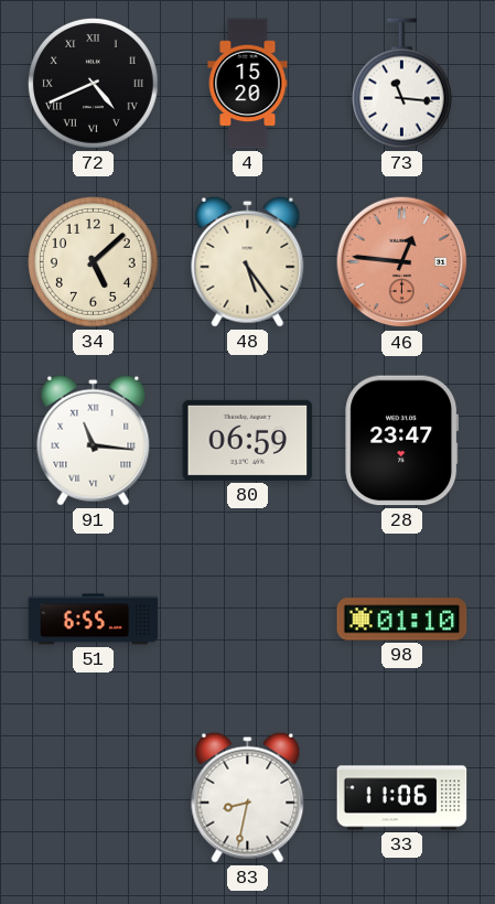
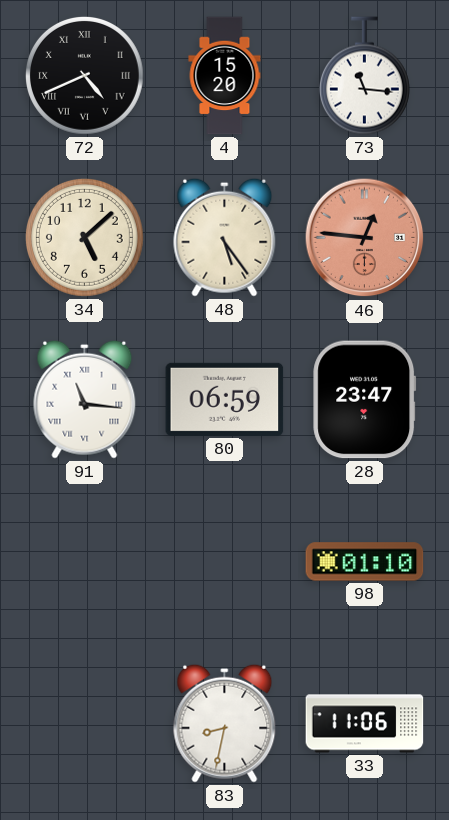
51: 6:55 -> none
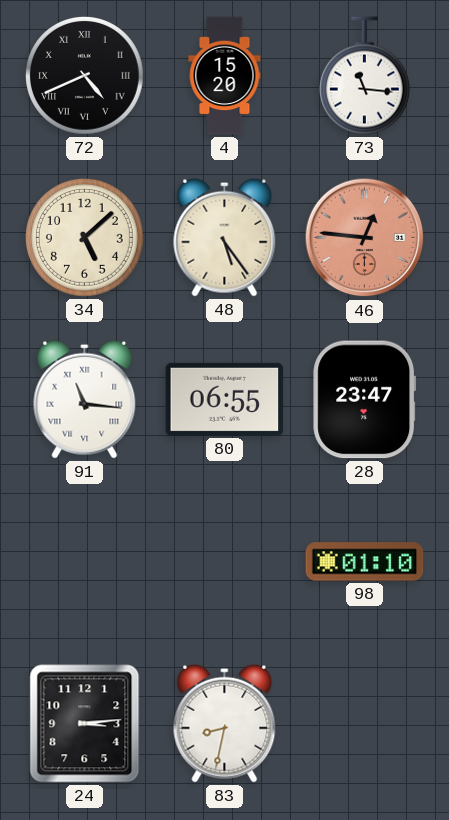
80: 06:59 -> 06:55
24: none -> 3:14
33: 11:06 -> none
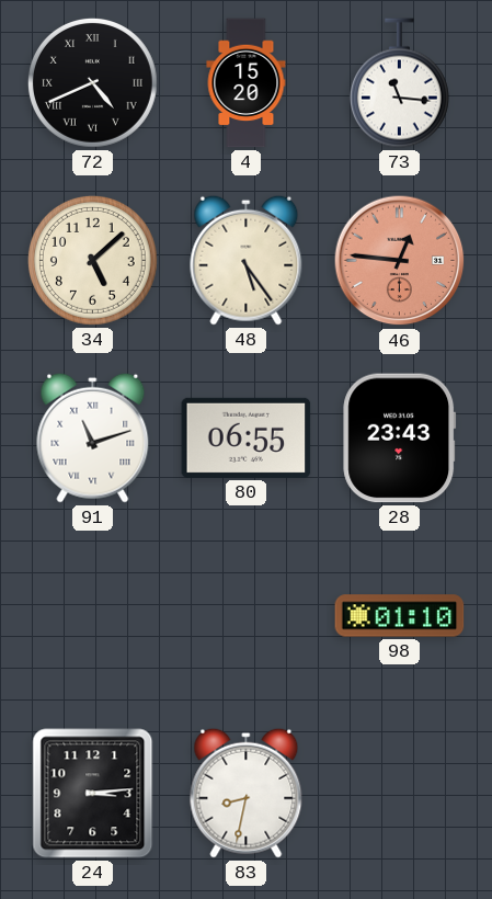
91: 11:16 -> 11:12
28: 23:47 -> 23:43
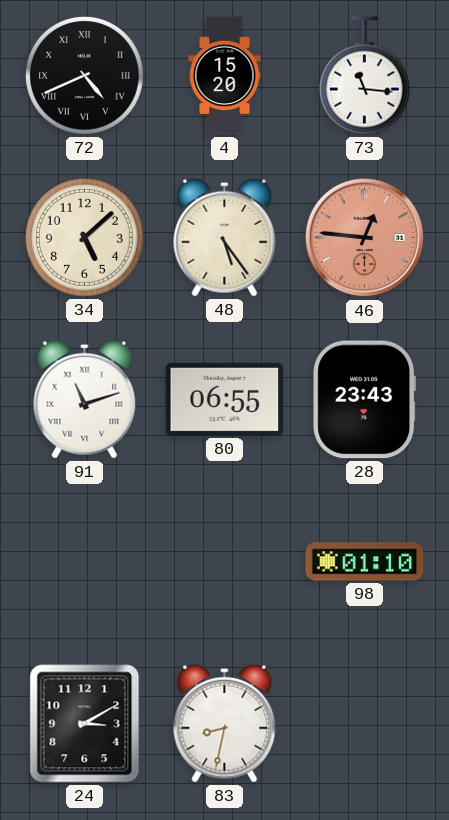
24: 3:14 -> 3:10
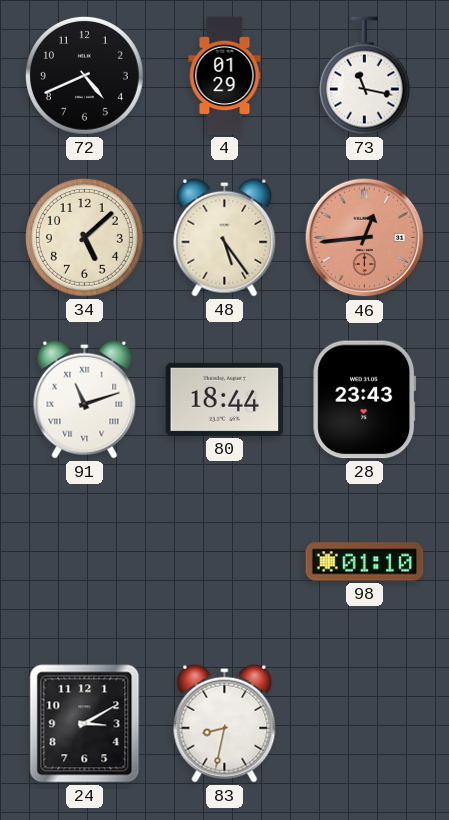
72 numerals: Roman -> Arabic
4: 15:20 -> 01:29
73: 11:16 -> 11:17
46: 12:46 -> 12:44
80: 06:55 -> 18:44
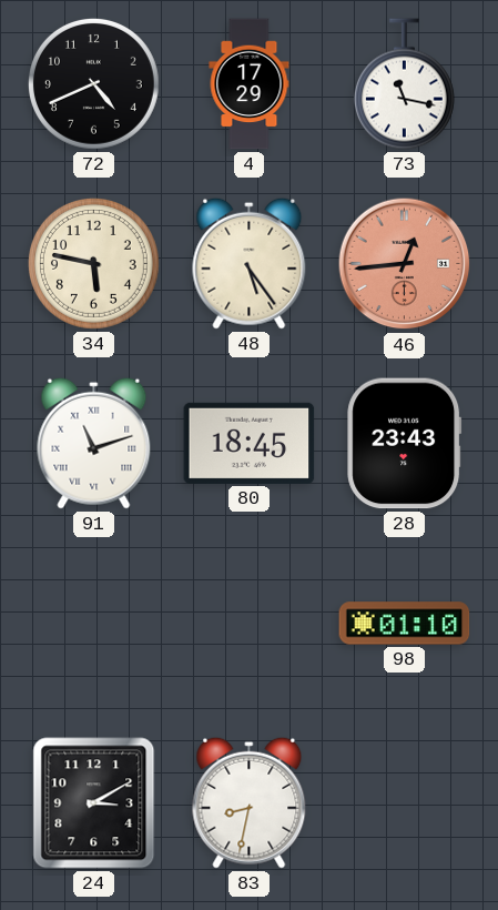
4: 01:29 -> 17:29
34: 5:08 -> 5:47
80: 18:44 -> 18:45
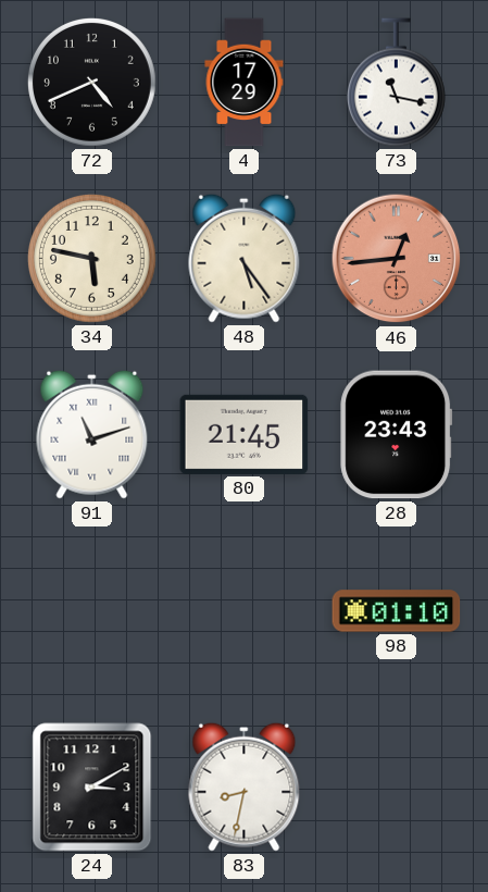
80: 18:45 -> 21:45
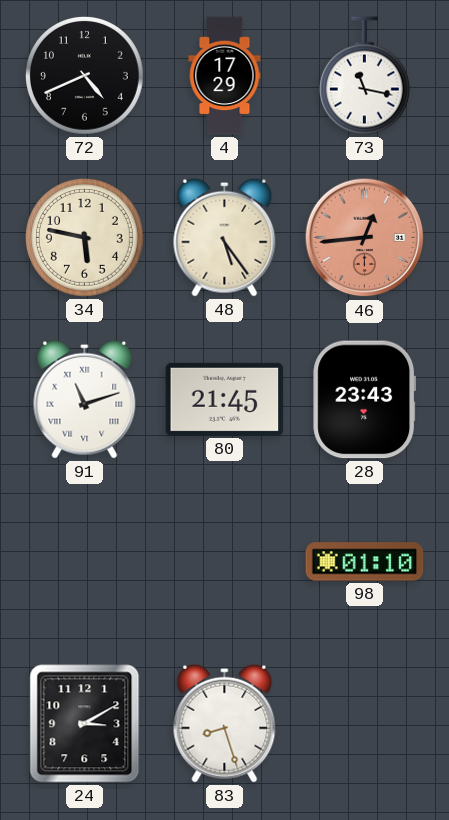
83: 8:32 -> 8:27
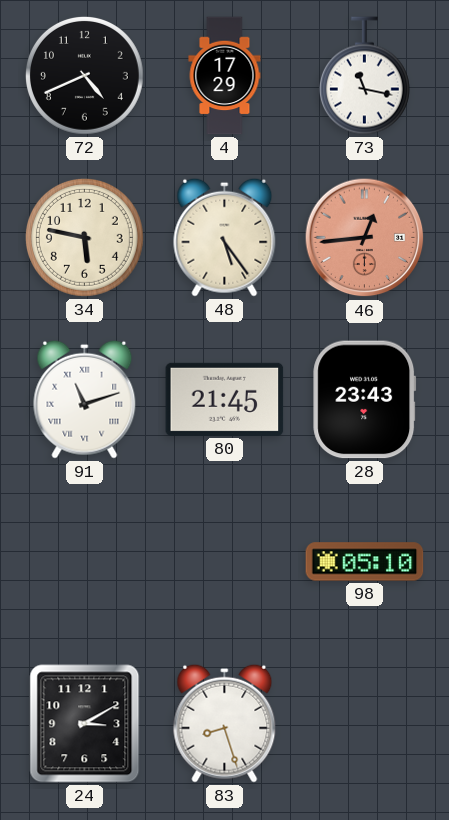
98: 01:10 -> 05:10
